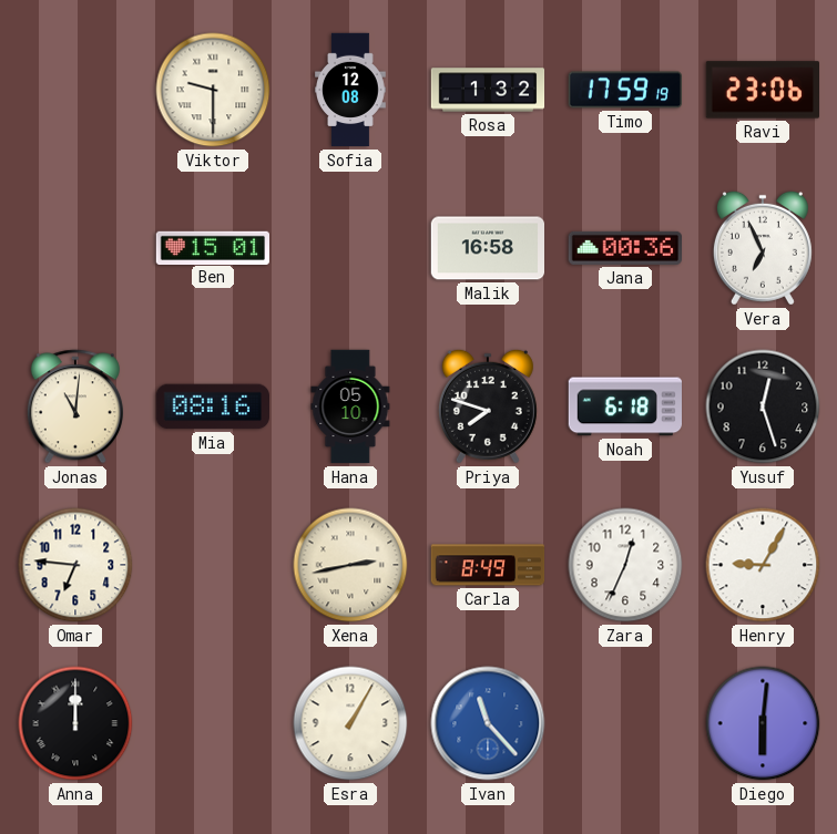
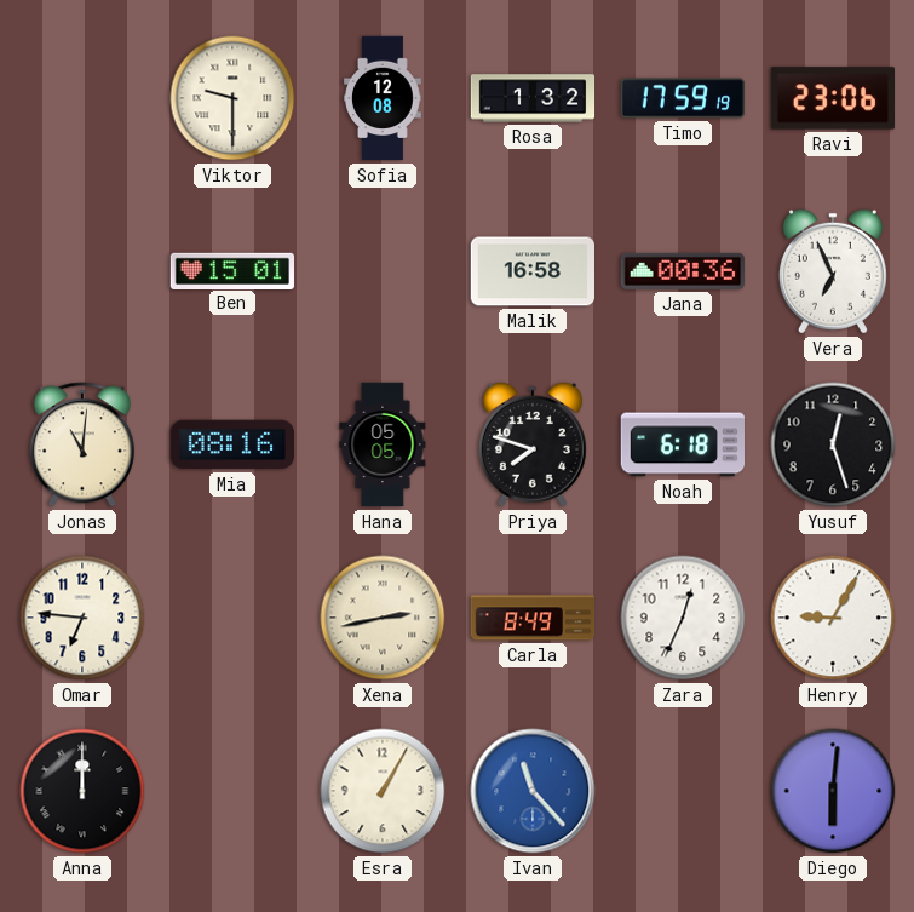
Hana: 05:10 -> 05:05
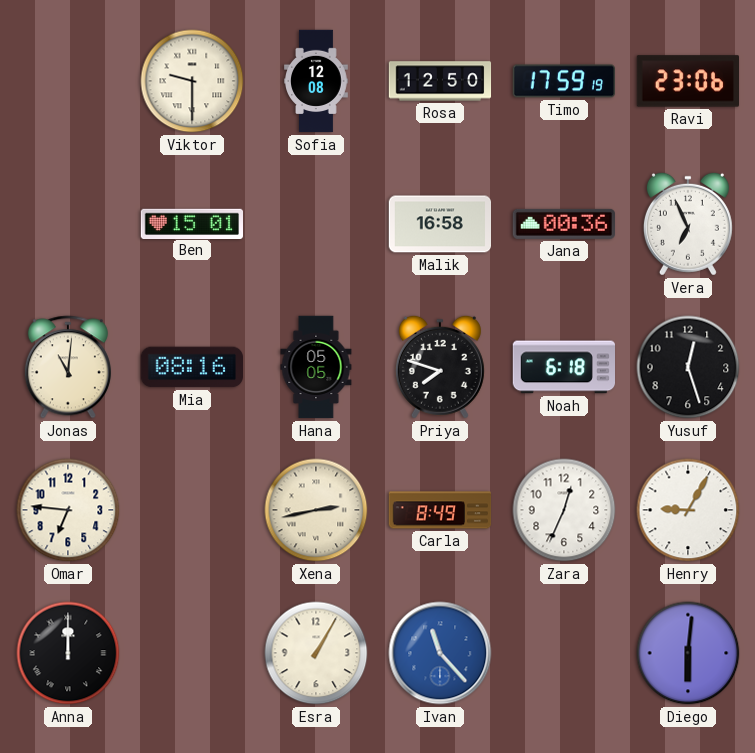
Rosa: 1:32 -> 12:50
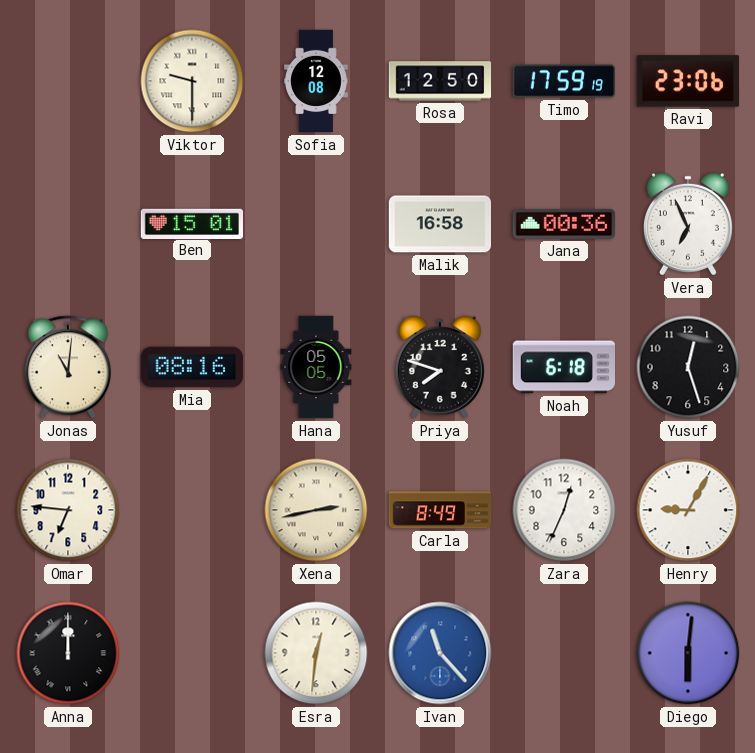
Esra: 1:05 -> 12:31
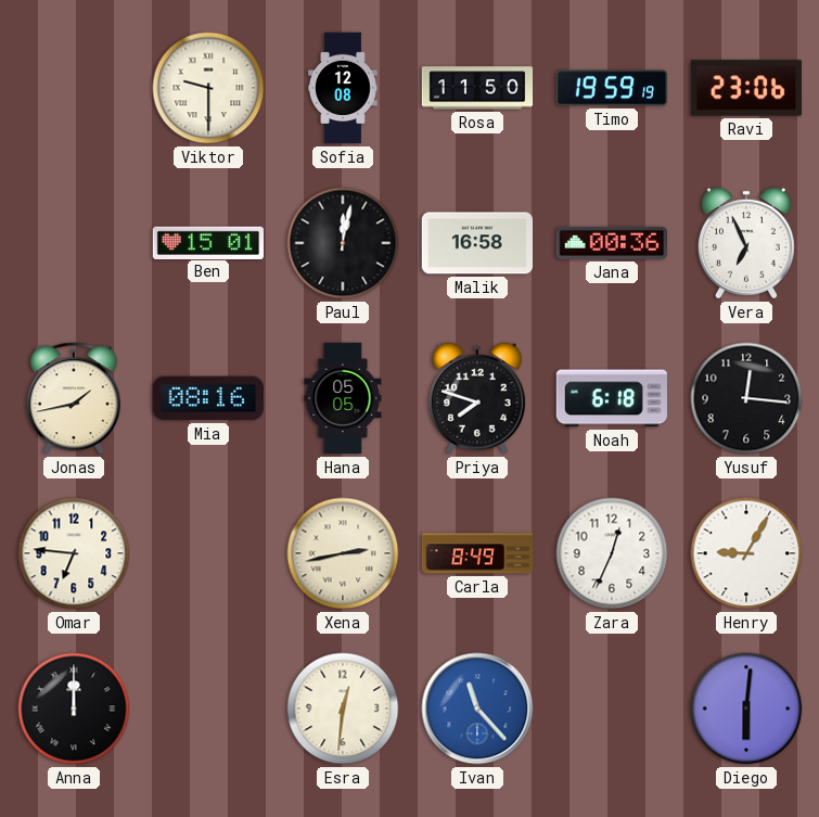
Rosa: 12:50 -> 11:50
Timo: 17:59 -> 19:59
Paul: none -> 12:02
Jonas: 11:01 -> 1:43
Yusuf: 12:27 -> 12:16
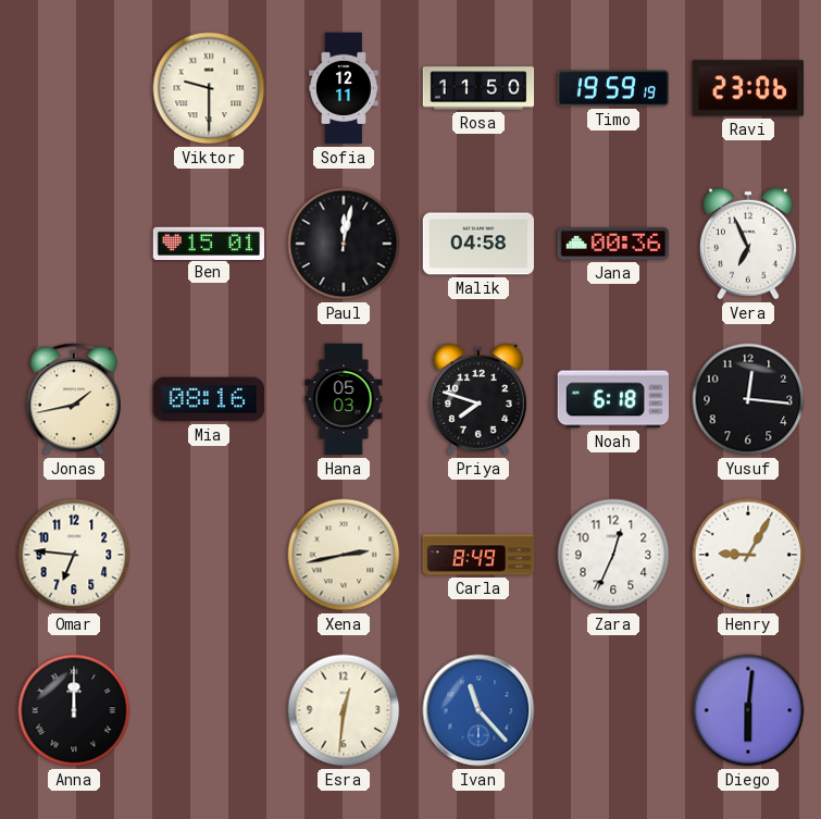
Sofia: 12:08 -> 12:11
Malik: 16:58 -> 04:58
Hana: 05:05 -> 05:03
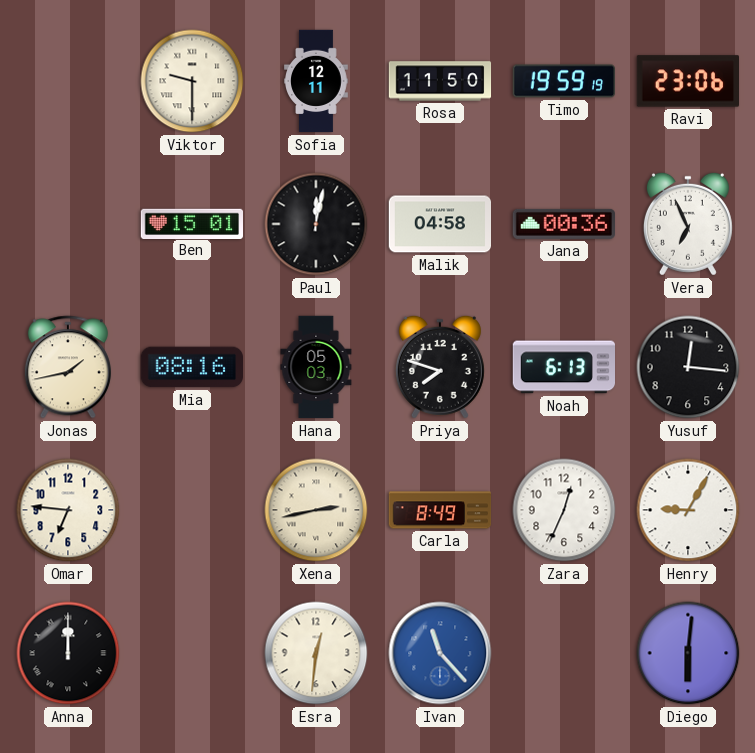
Noah: 6:18 -> 6:13
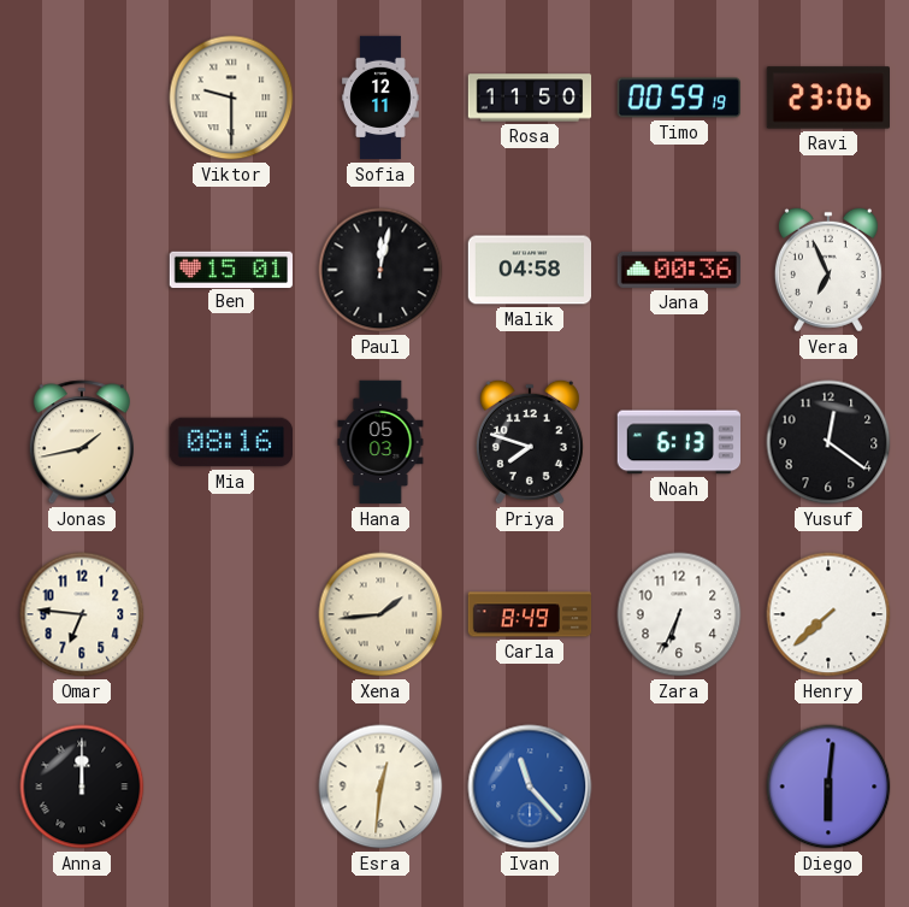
Timo: 19:59 -> 00:59
Yusuf: 12:16 -> 12:21
Xena: 2:43 -> 1:44
Zara: 12:34 -> 6:34
Henry: 9:05 -> 7:38
